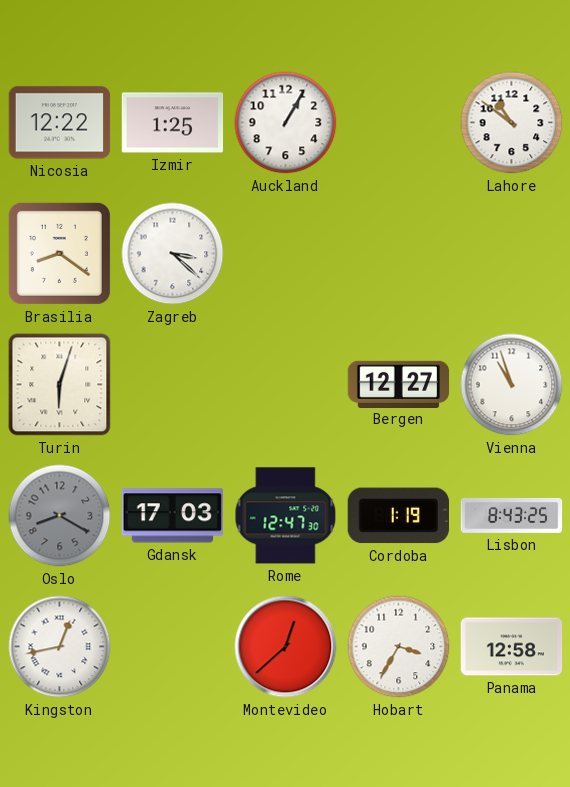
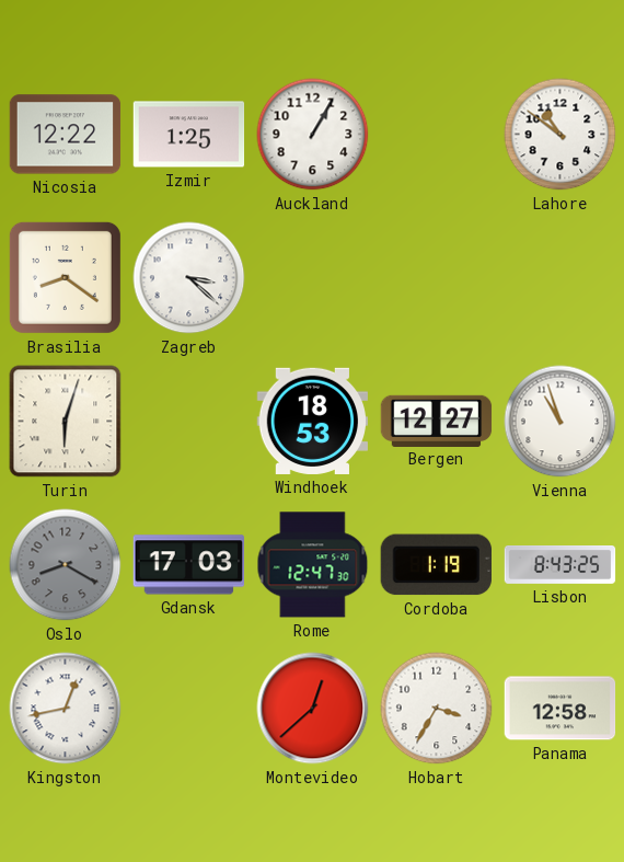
Windhoek: none -> 18:53
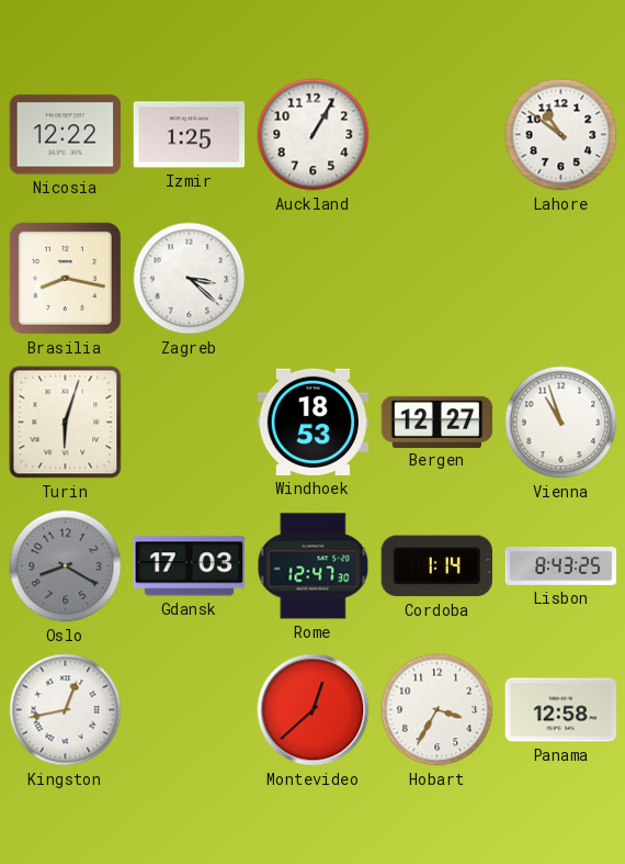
Brasilia: 8:21 -> 8:17
Cordoba: 1:19 -> 1:14
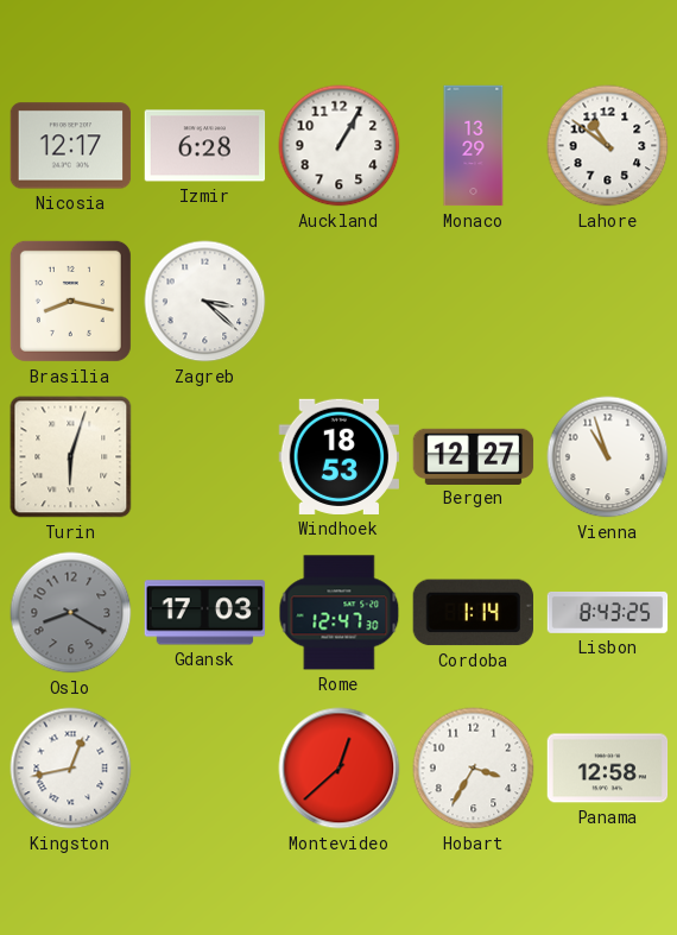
Nicosia: 12:22 -> 12:17
Izmir: 1:25 -> 6:28
Monaco: none -> 13:29
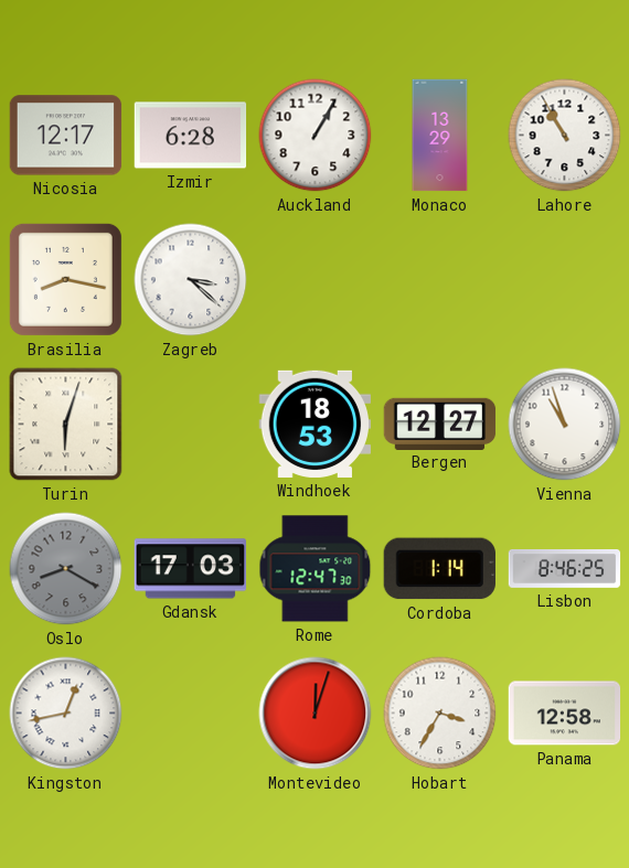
Lahore: 10:51 -> 10:55
Lisbon: 8:43 -> 8:46
Montevideo: 12:38 -> 12:03
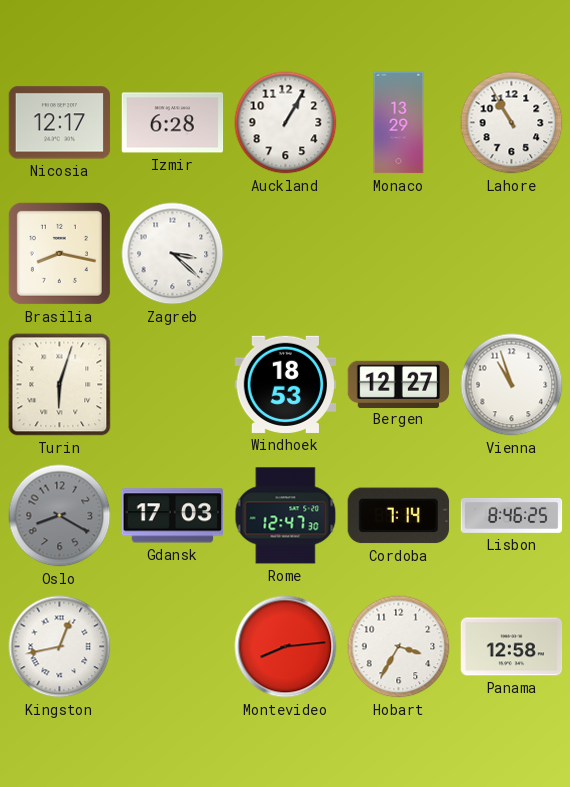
Cordoba: 1:14 -> 7:14
Montevideo: 12:03 -> 8:14
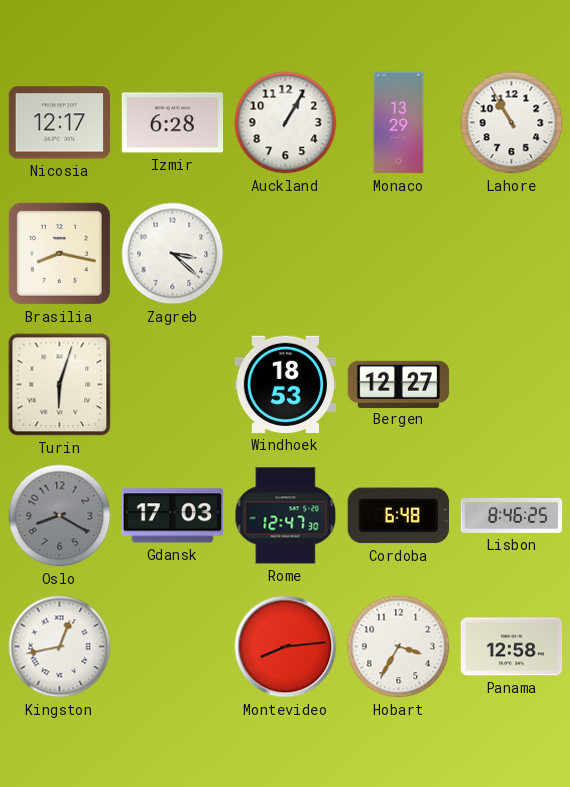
Vienna: 10:57 -> none
Cordoba: 7:14 -> 6:48
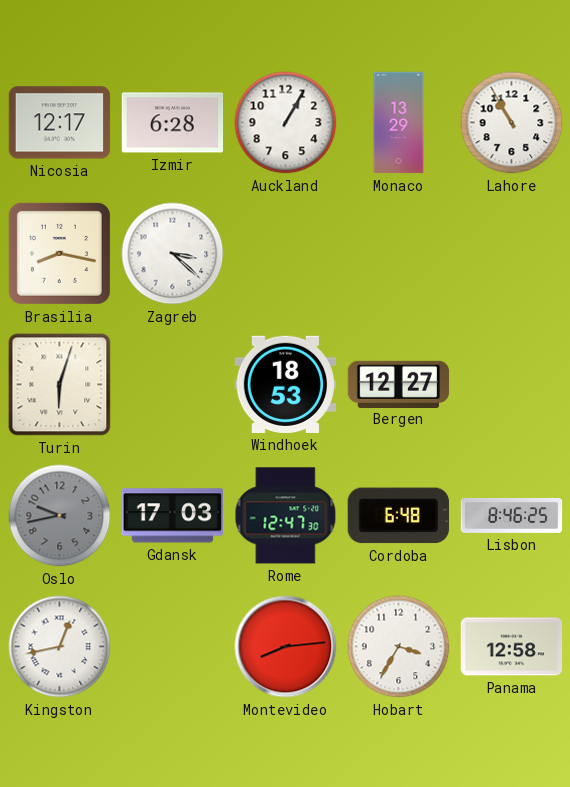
Oslo: 8:20 -> 9:43
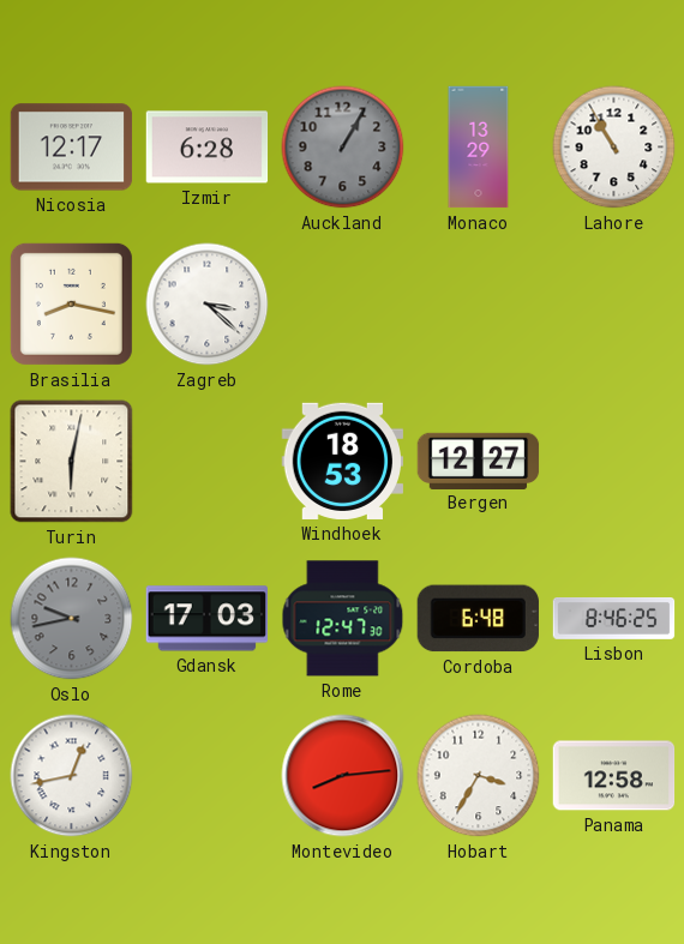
Auckland dial: white -> grey
Turin: 6:03 -> 6:02
